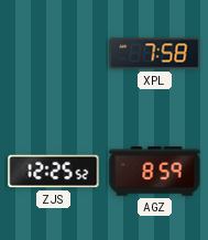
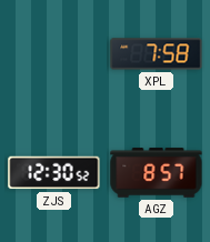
ZJS: 12:25 -> 12:30
AGZ: 8:59 -> 8:57
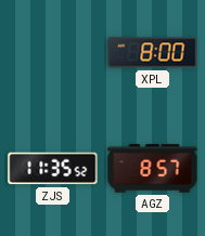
XPL: 7:58 -> 8:00
ZJS: 12:30 -> 11:35
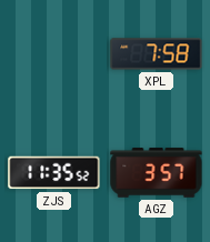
XPL: 8:00 -> 7:58
AGZ: 8:57 -> 3:57
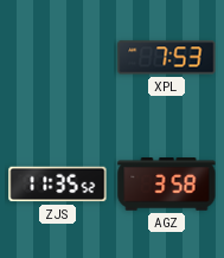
XPL: 7:58 -> 7:53
AGZ: 3:57 -> 3:58
